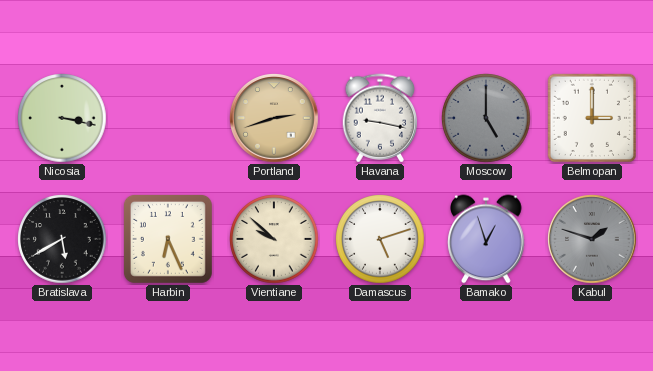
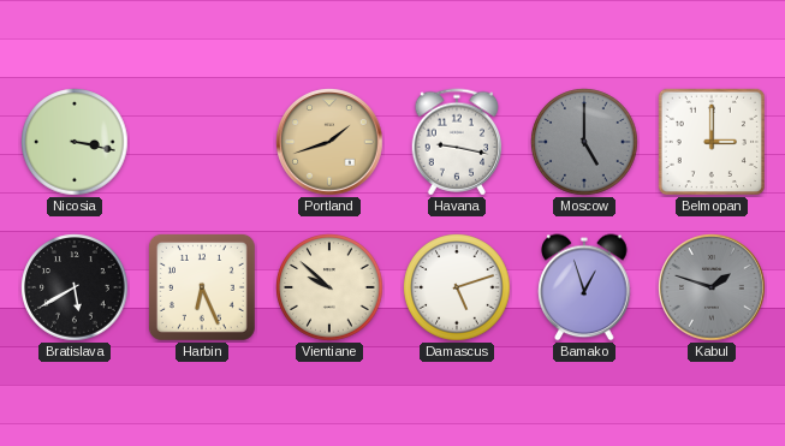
Portland: 2:42 -> 1:42
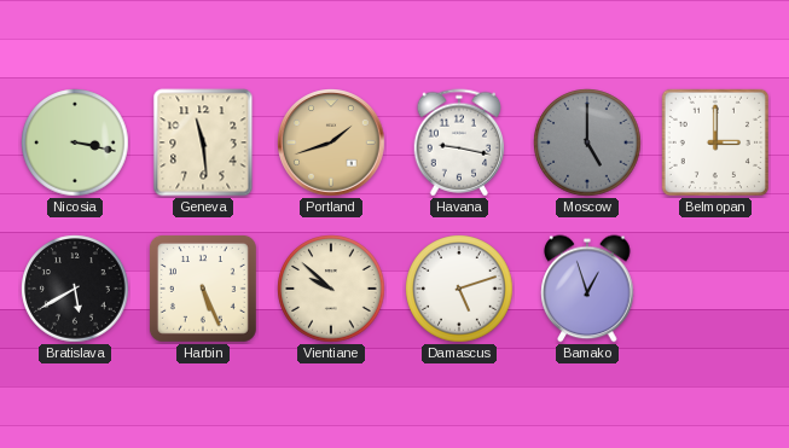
Geneva: none -> 11:29
Harbin: 6:26 -> 5:26
Kabul: 1:48 -> none
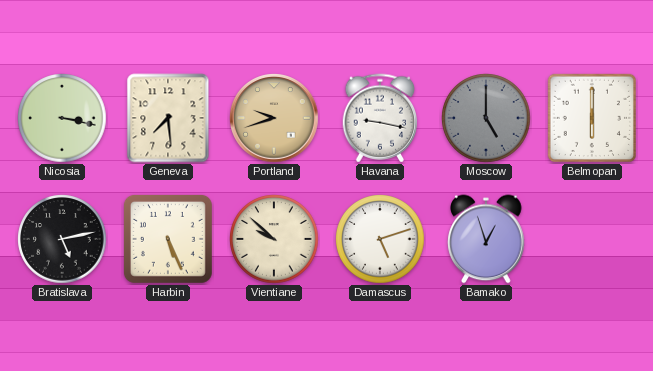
Geneva: 11:29 -> 7:29
Portland: 1:42 -> 9:42
Belmopan: 3:00 -> 6:00
Bratislava: 5:40 -> 5:13
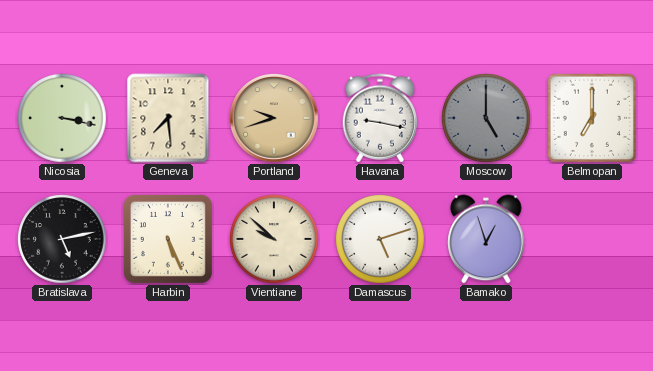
Belmopan: 6:00 -> 7:00
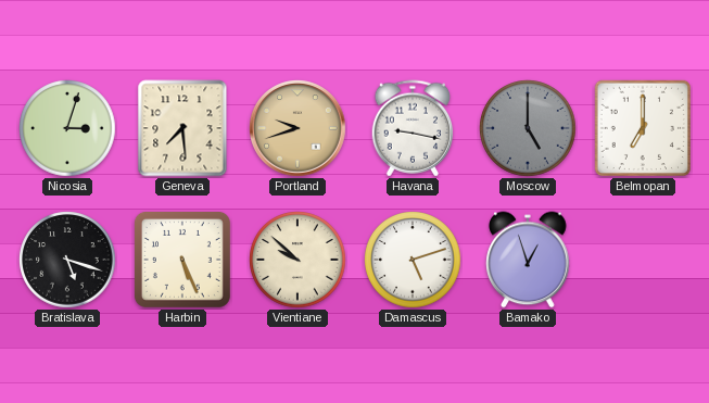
Nicosia: 3:17 -> 3:03
Bratislava: 5:13 -> 5:18
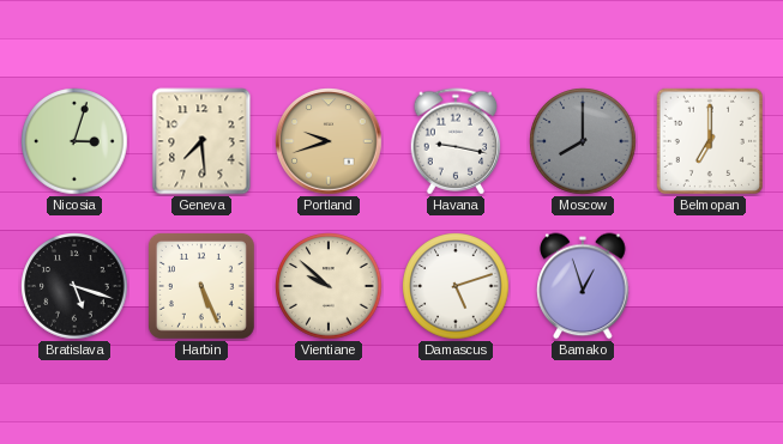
Moscow: 5:00 -> 8:00
